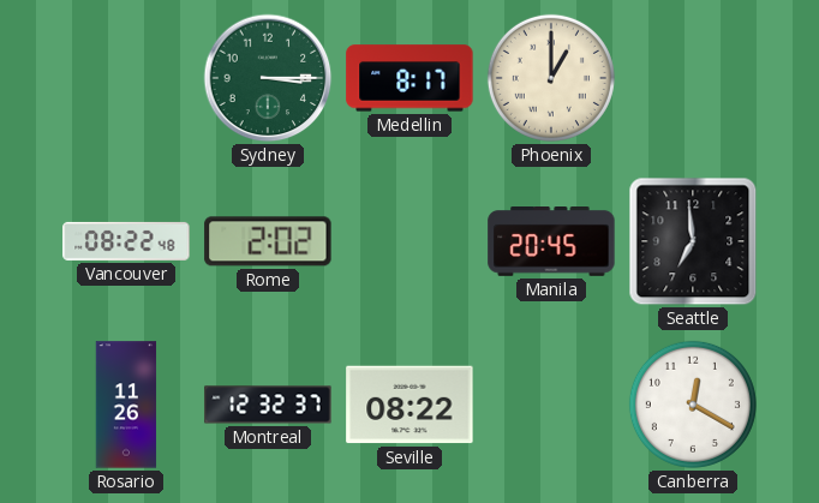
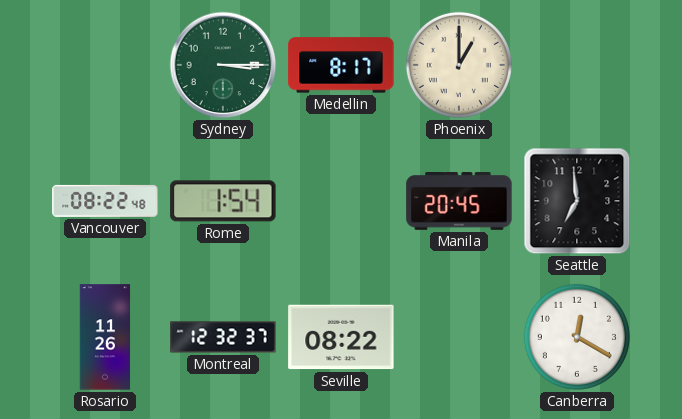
Rome: 2:02 -> 1:54
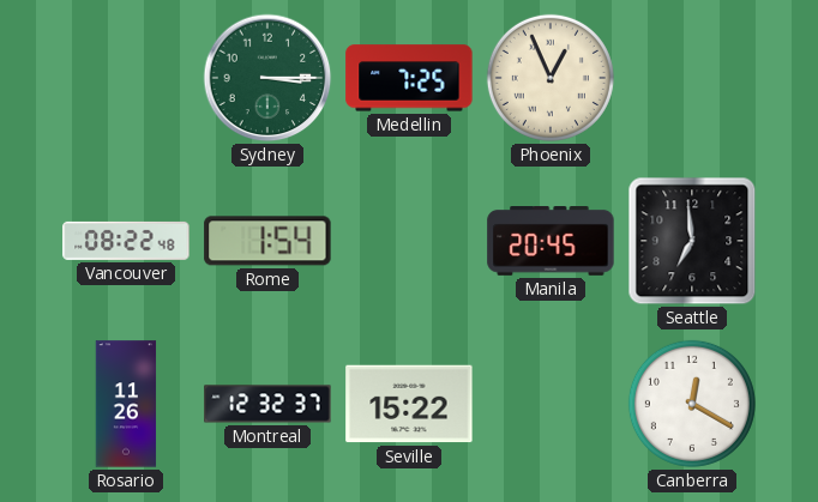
Medellin: 8:17 -> 7:25
Phoenix: 1:00 -> 12:56
Seville: 08:22 -> 15:22
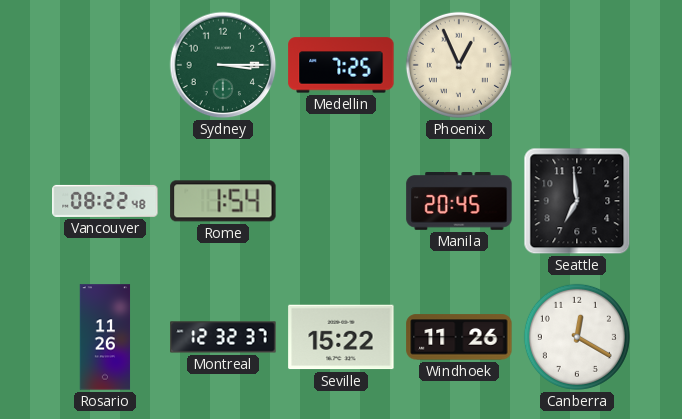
Windhoek: none -> 11:26
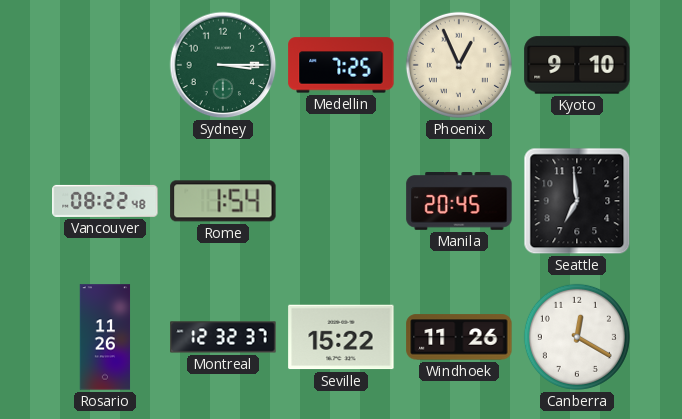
Kyoto: none -> 9:10
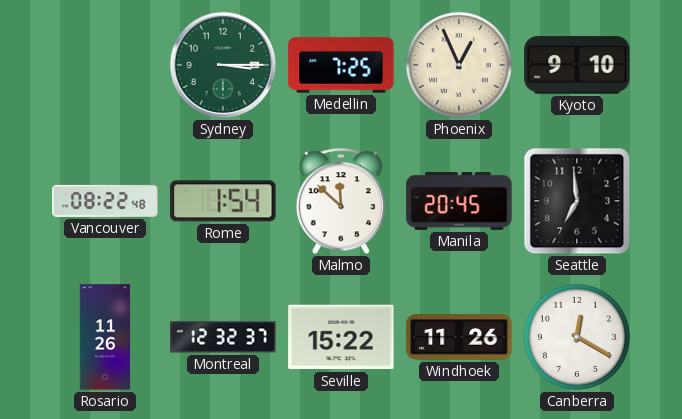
Malmo: none -> 11:52
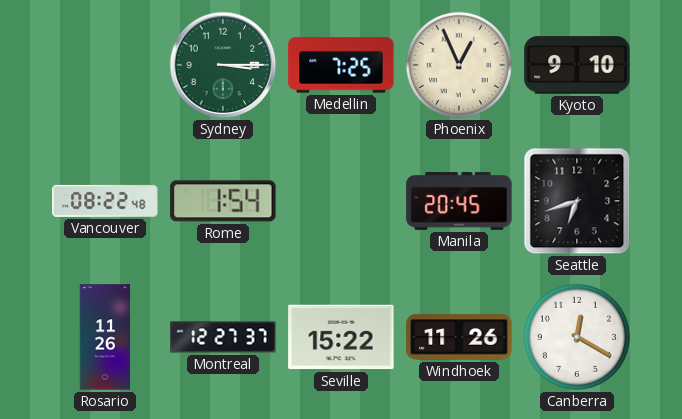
Malmo: 11:52 -> none
Seattle: 6:59 -> 6:42
Montreal: 12:32 -> 12:27
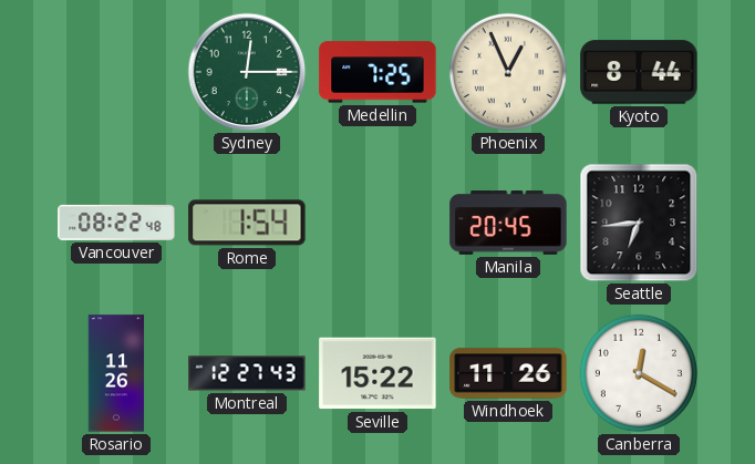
Sydney: 3:15 -> 12:15
Kyoto: 9:10 -> 8:44
Seattle: 6:42 -> 6:44
Montreal: 12:27:37 -> 12:27:43
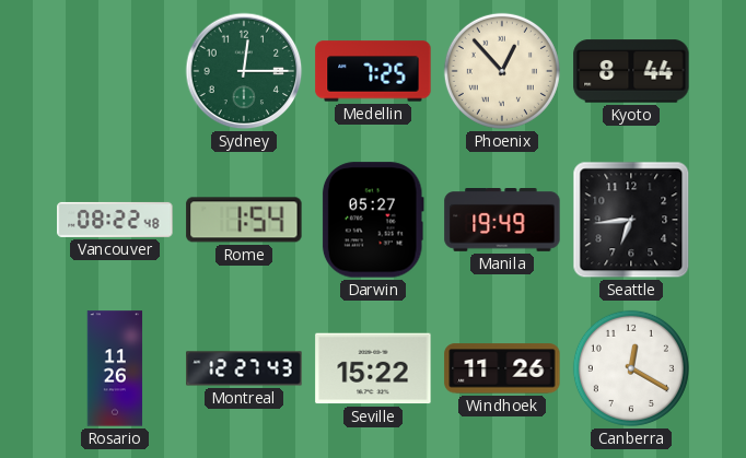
Phoenix: 12:56 -> 12:53
Darwin: none -> 05:27
Manila: 20:45 -> 19:49
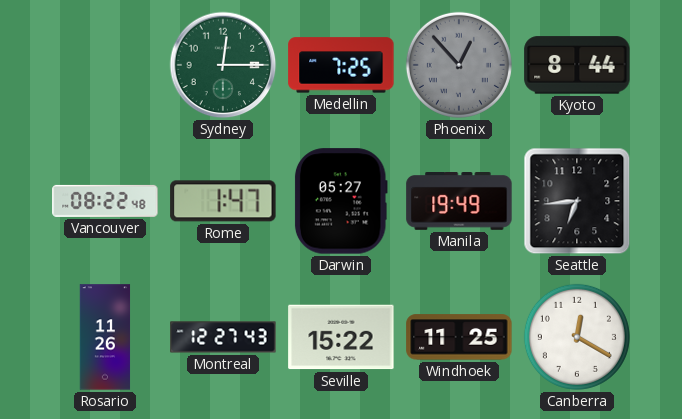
Phoenix dial: cream -> grey
Rome: 1:54 -> 1:47
Windhoek: 11:26 -> 11:25
